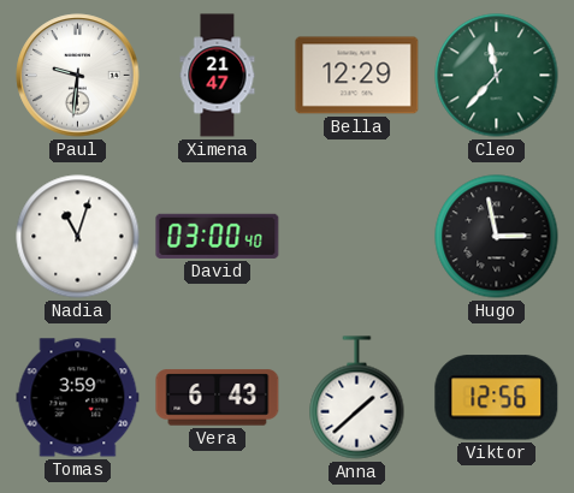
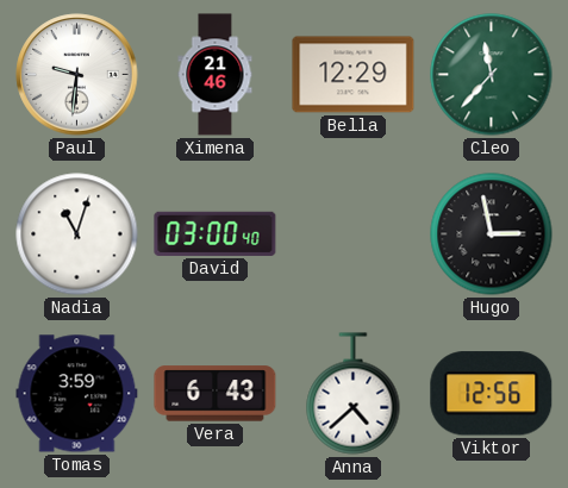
Ximena: 21:47 -> 21:46
Anna: 1:38 -> 4:38
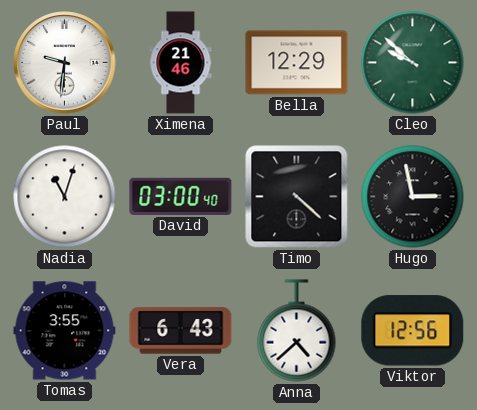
Cleo: 11:37 -> 9:52
Timo: none -> 4:22
Tomas: 3:59 -> 3:55
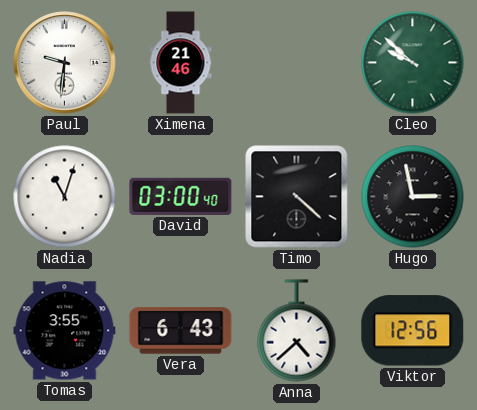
Bella: 12:29 -> none
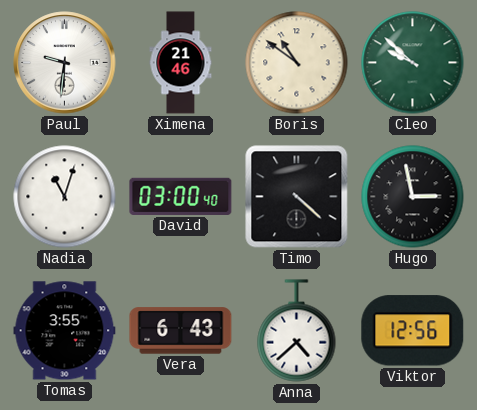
Boris: none -> 10:51
